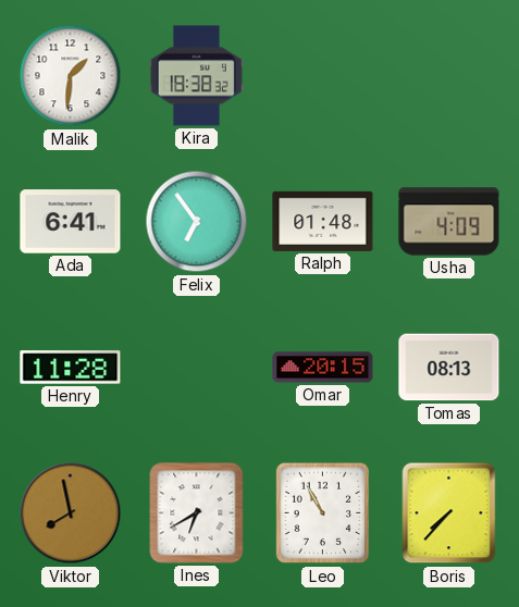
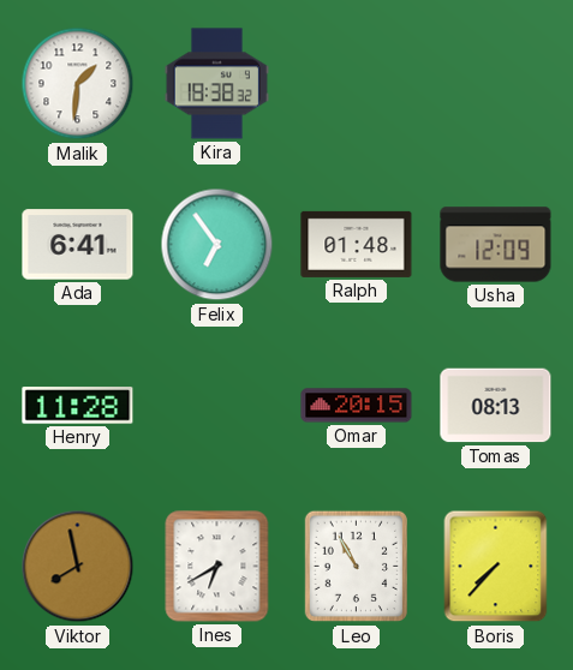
Usha: 4:09 -> 12:09
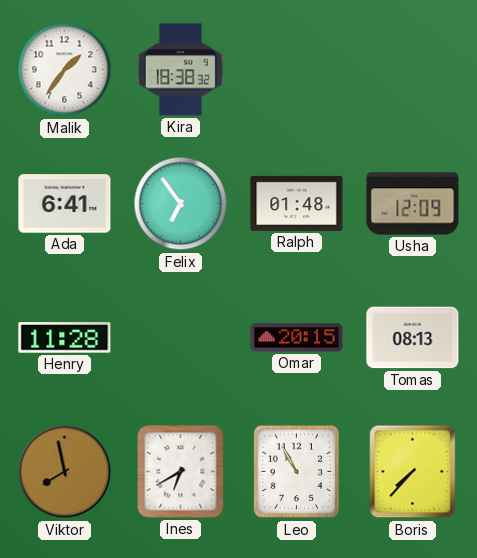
Malik: 1:31 -> 1:36
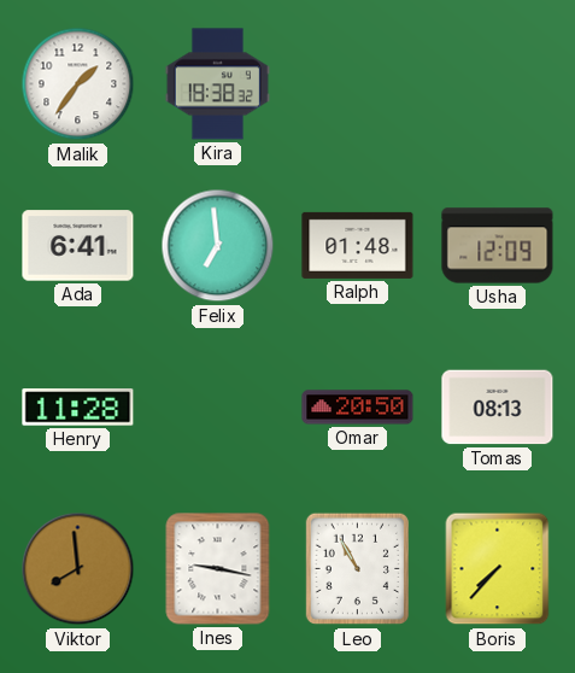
Felix: 6:54 -> 6:59
Omar: 20:15 -> 20:50
Viktor: 7:58 -> 7:59
Ines: 6:40 -> 9:17
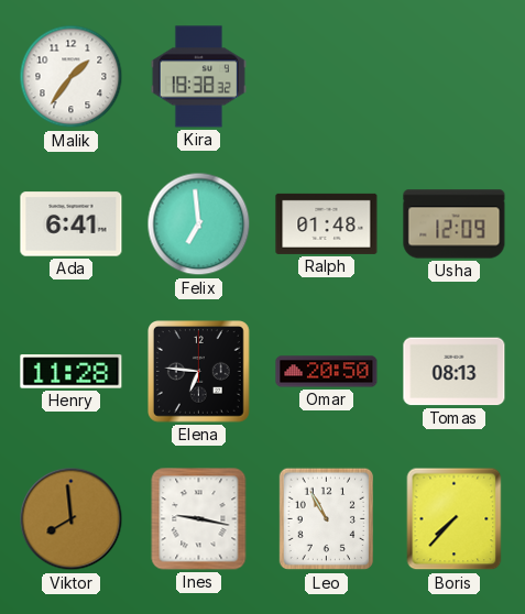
Elena: none -> 6:46
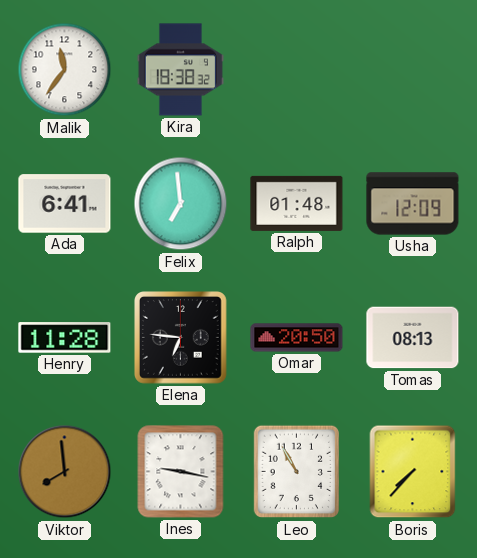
Malik: 1:36 -> 11:36
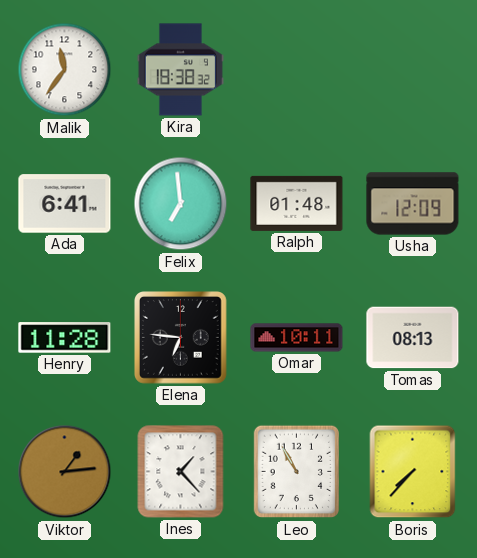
Omar: 20:50 -> 10:11
Viktor: 7:59 -> 1:14
Ines: 9:17 -> 1:23
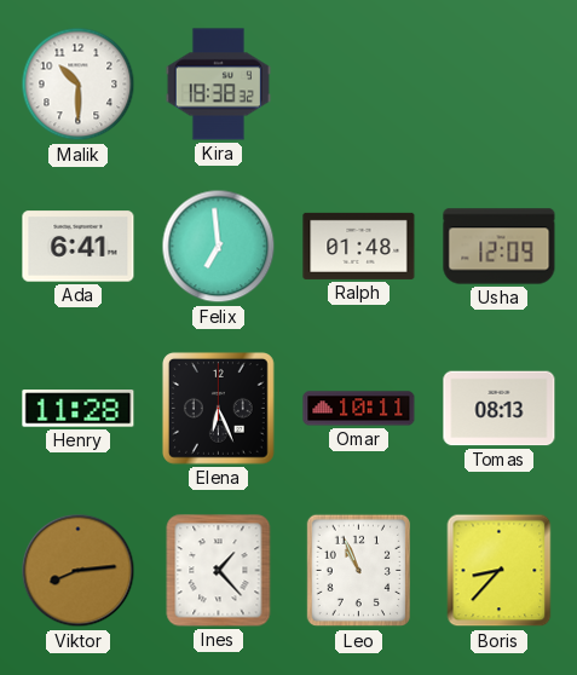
Malik: 11:36 -> 10:30
Elena: 6:46 -> 6:26
Viktor: 1:14 -> 8:14
Leo: 10:55 -> 10:56
Boris: 7:37 -> 8:37
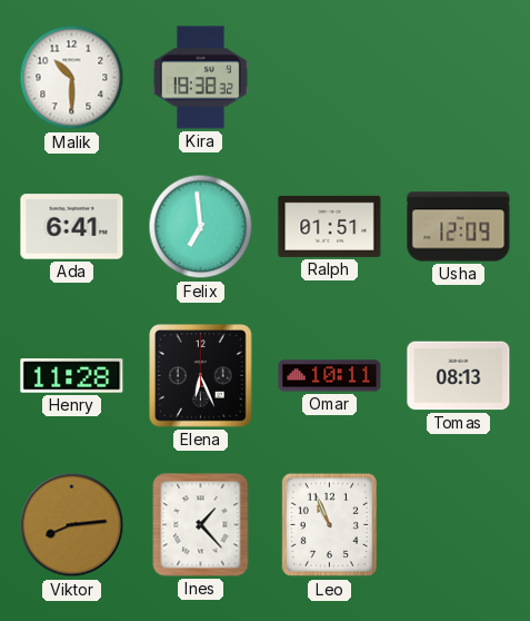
Ralph: 01:48 -> 01:51
Boris: 8:37 -> none
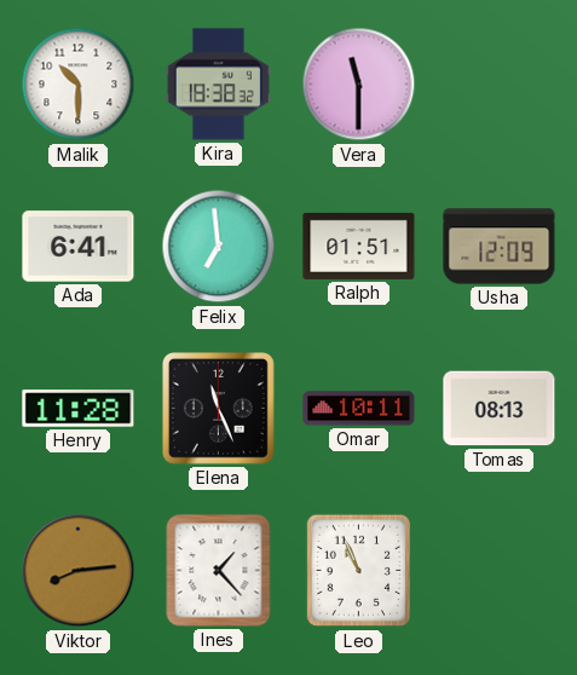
Vera: none -> 11:30
Elena: 6:26 -> 11:26
